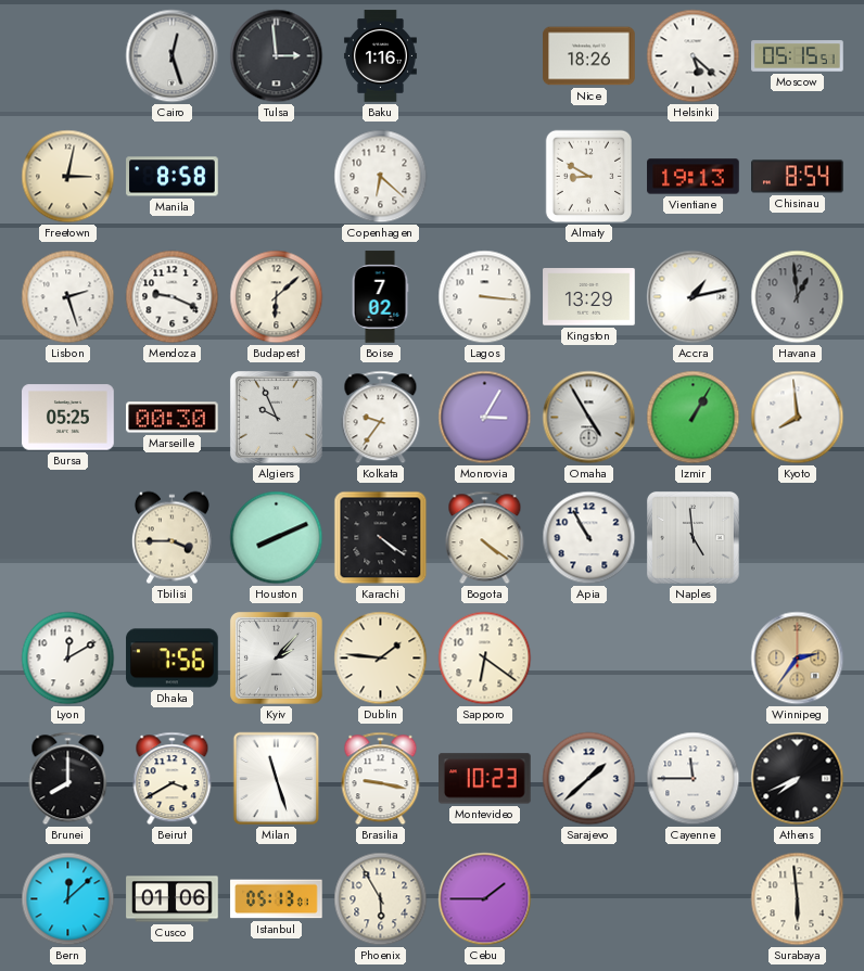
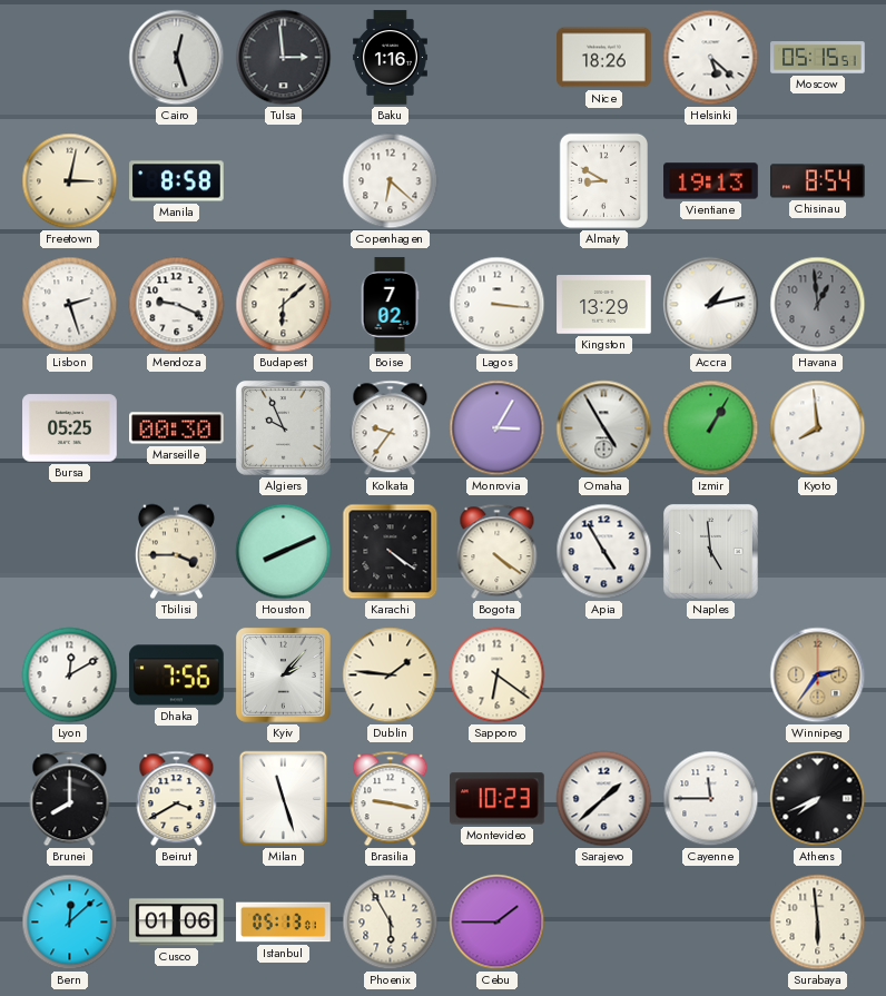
Apia: 10:55 -> 4:55
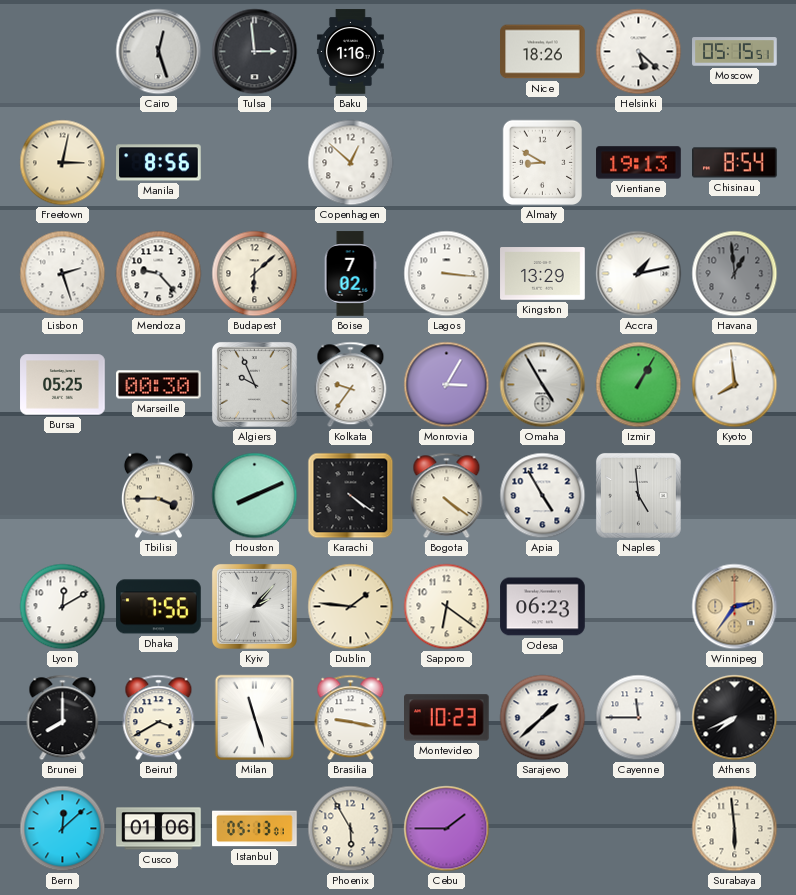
Manila: 8:58 -> 8:56
Copenhagen: 6:22 -> 12:52
Mendoza: 9:19 -> 9:23
Odesa: none -> 06:23
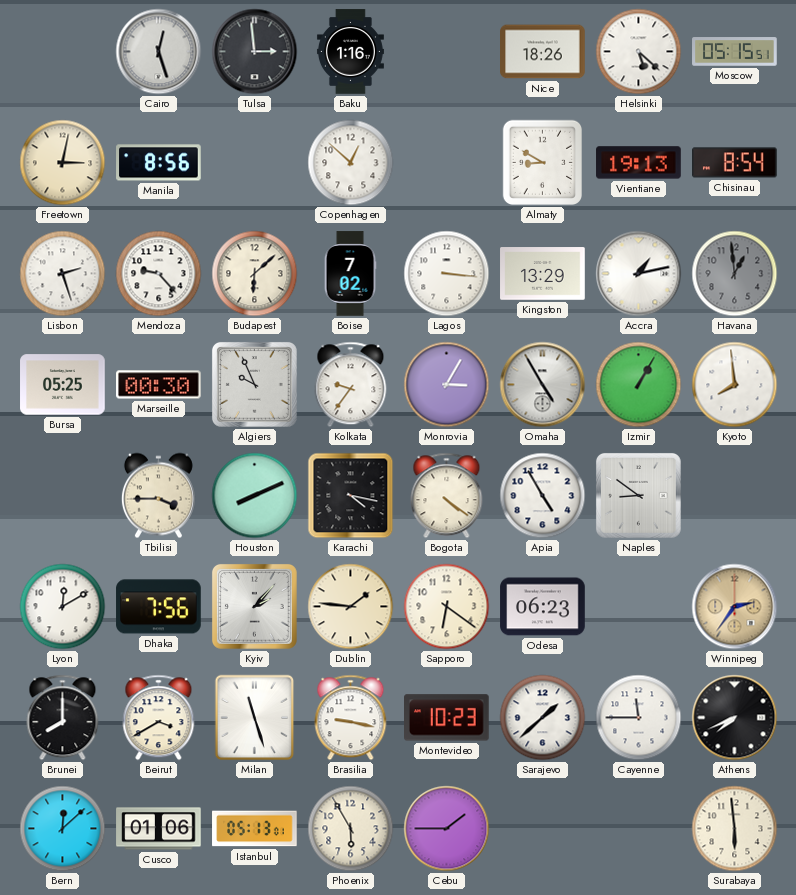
Karachi: 4:21 -> 4:17
Naples: 4:59 -> 8:51
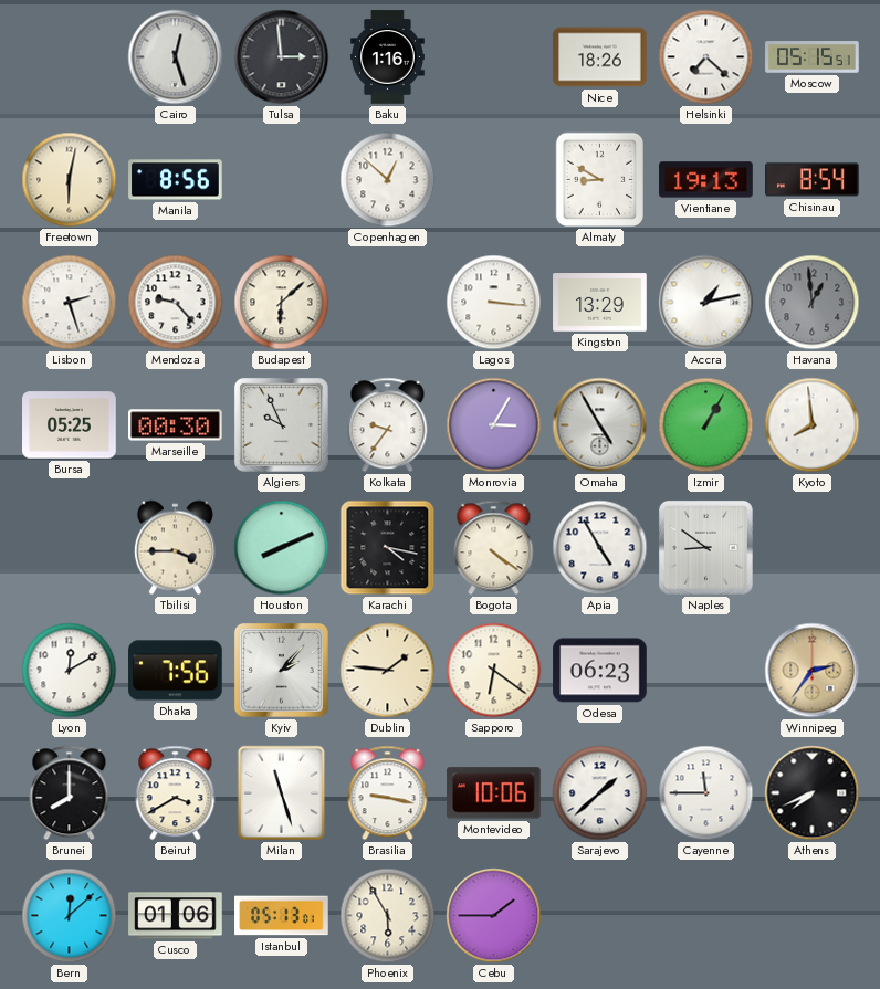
Helsinki: 5:22 -> 7:22
Freetown: 3:02 -> 6:02
Boise: 7:02 -> none
Montevideo: 10:23 -> 10:06
Surabaya: 5:59 -> none
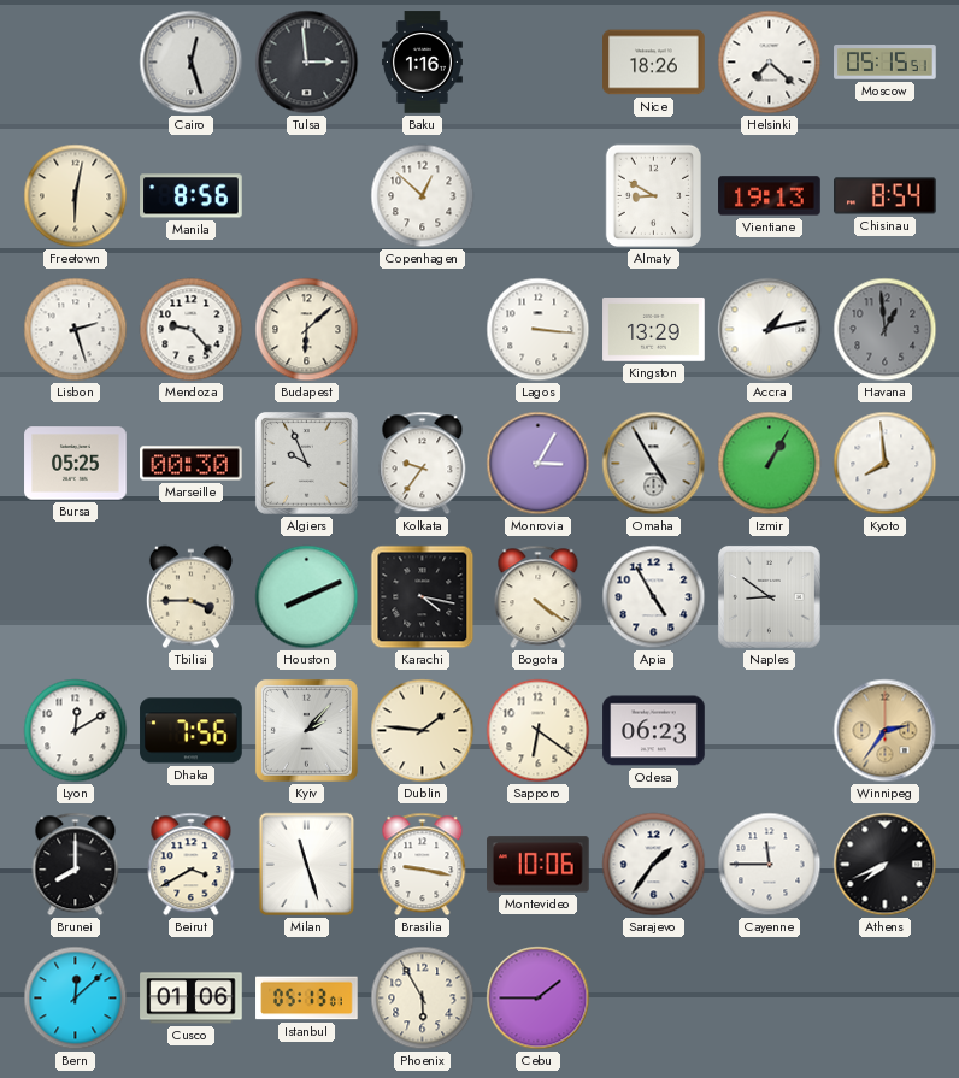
Sarajevo: 1:38 -> 1:36
